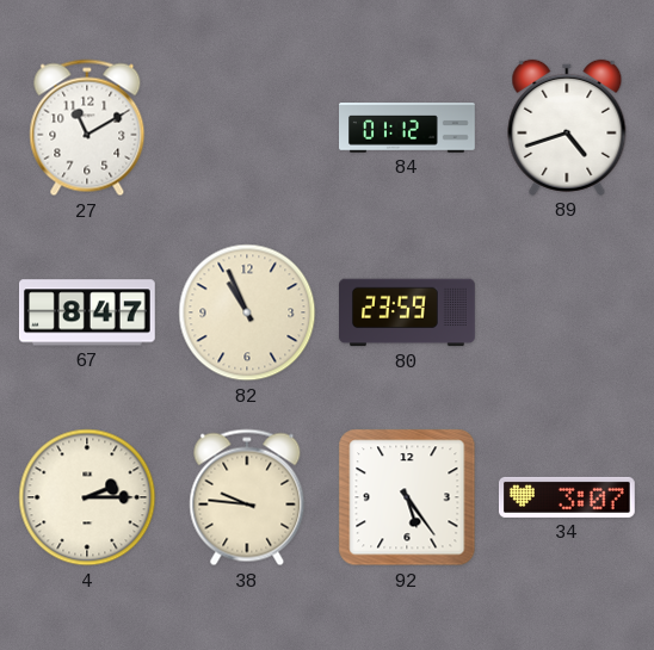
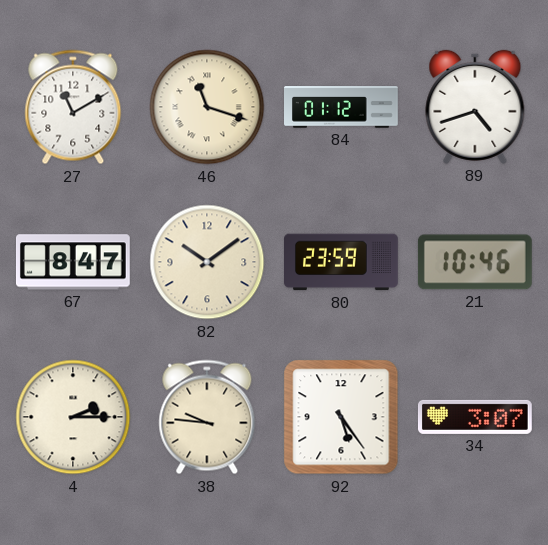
46: none -> 11:18
82: 10:56 -> 10:09
21: none -> 10:46
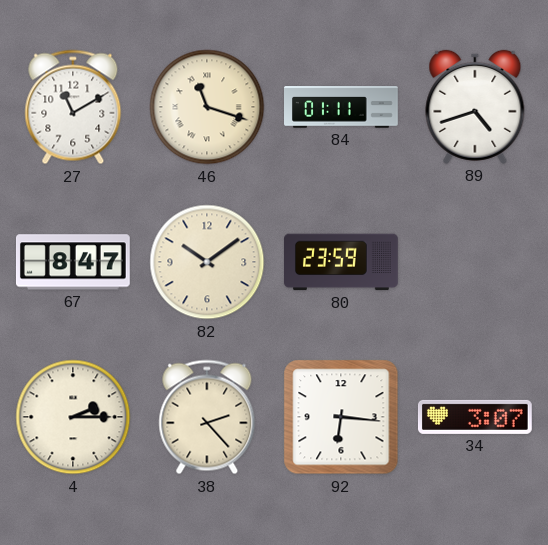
84: 01:12 -> 01:11
21: 10:46 -> none
38: 9:46 -> 2:23
92: 5:24 -> 6:16
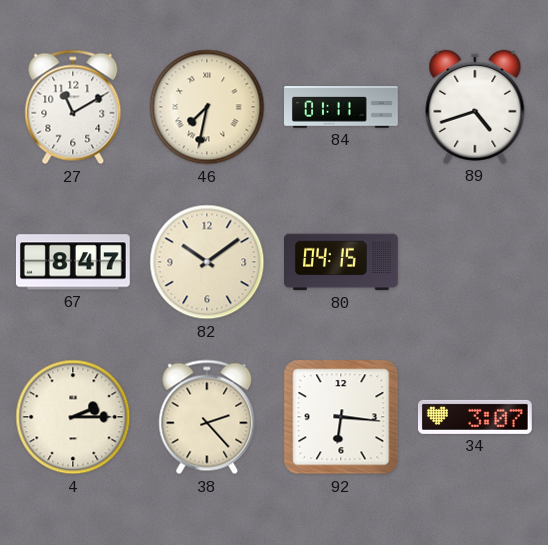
46: 11:18 -> 7:32
80: 23:59 -> 04:15
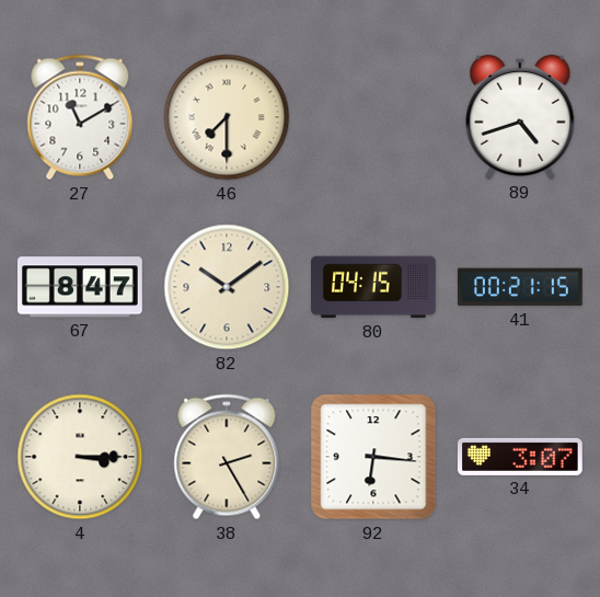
46: 7:32 -> 7:30
84: 01:11 -> none
41: none -> 00:21
4: 2:15 -> 3:15
38: 2:23 -> 2:25
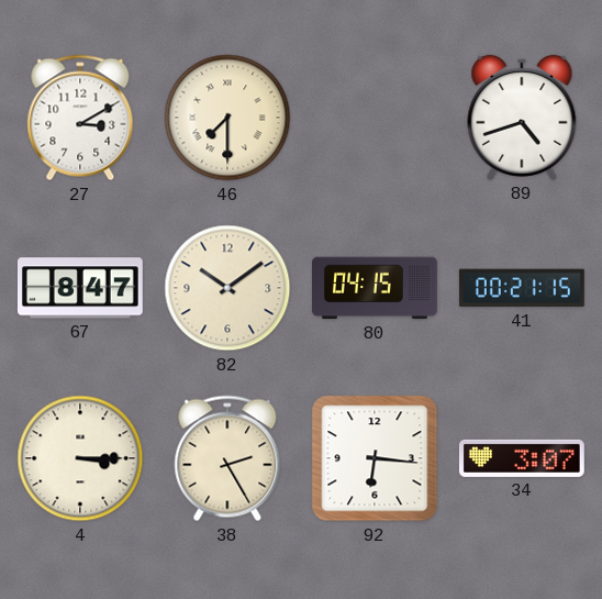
27: 11:10 -> 3:10
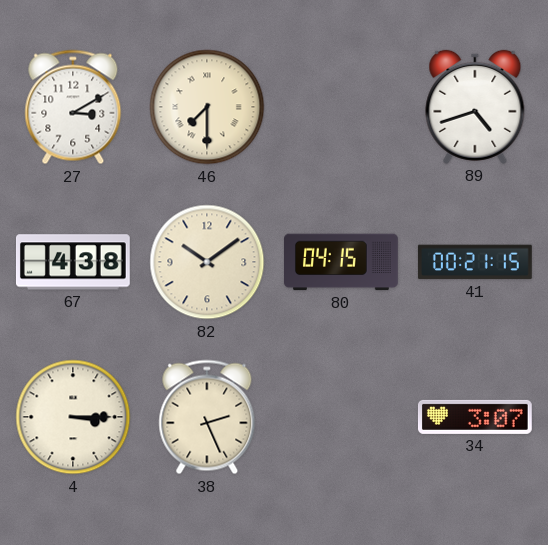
67: 8:47 -> 4:38
38: 2:25 -> 2:26
92: 6:16 -> none
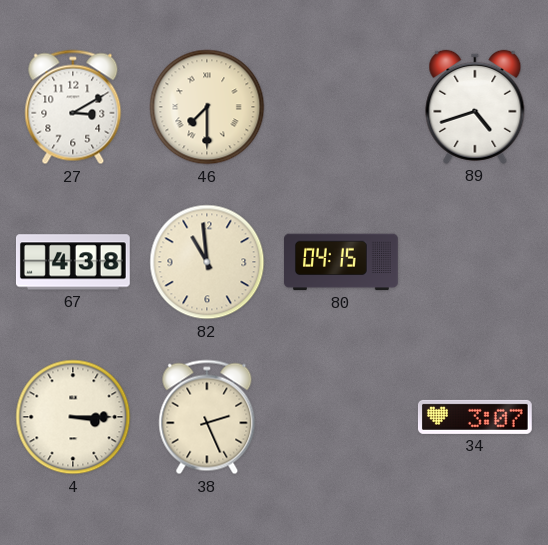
82: 10:09 -> 10:59
41: 00:21 -> none
